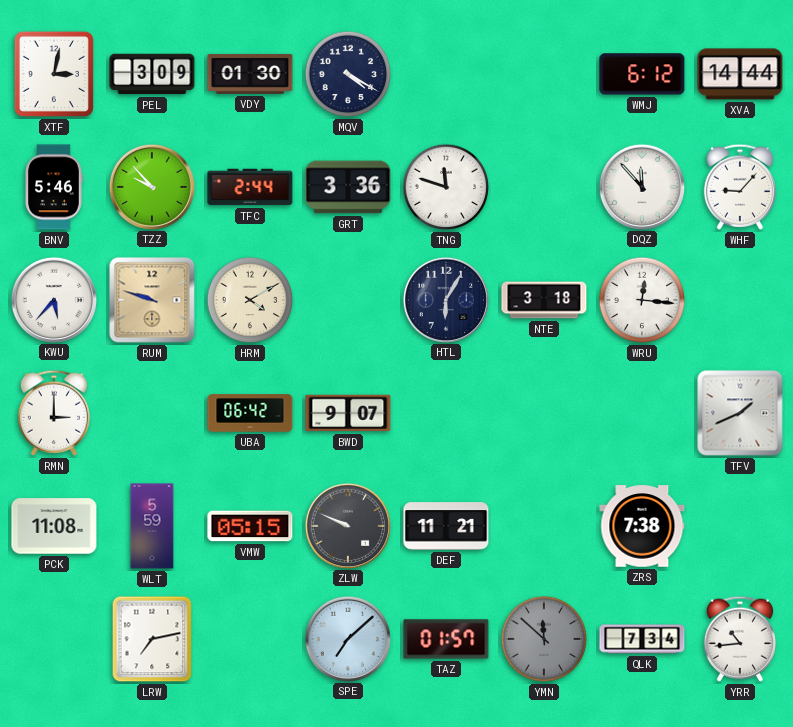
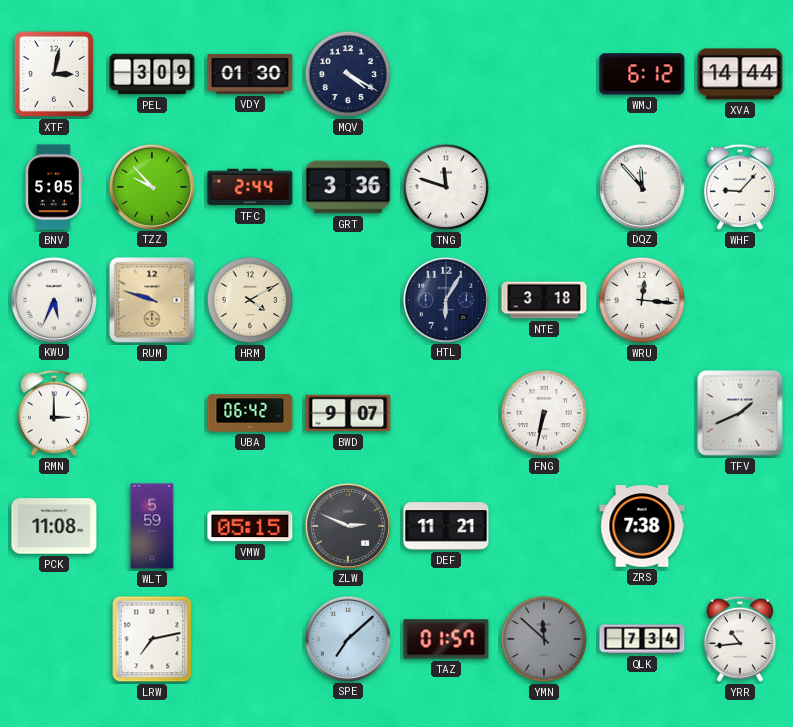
BNV: 5:46 -> 5:05
KWU: 5:37 -> 5:34
FNG: none -> 6:32
ZLW: 9:49 -> 2:49
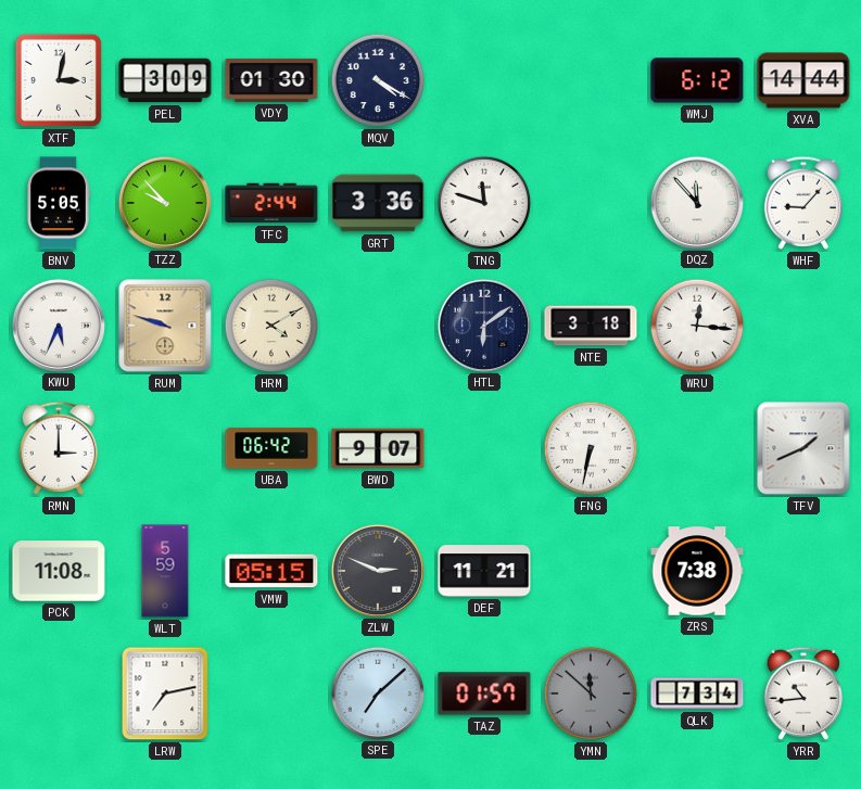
HTL: 6:05 -> 6:09
